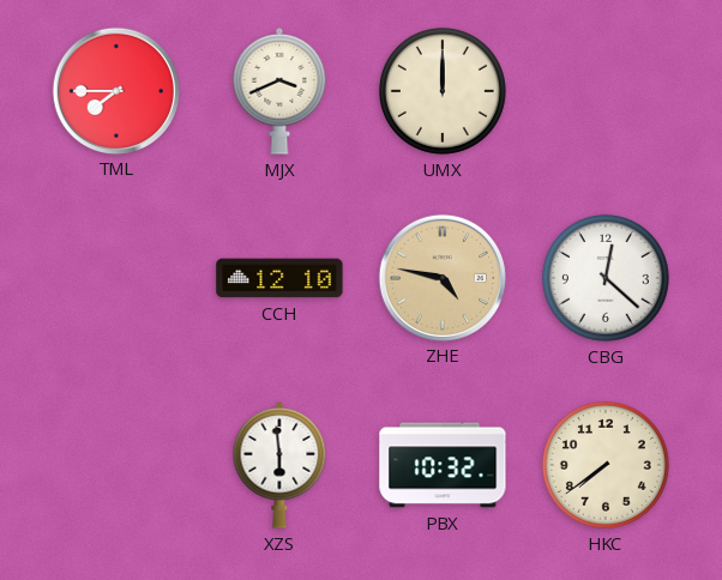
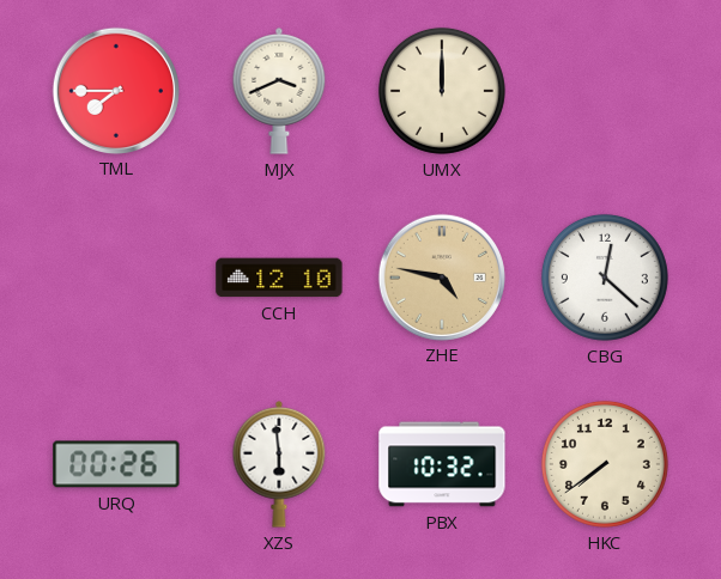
URQ: none -> 00:26
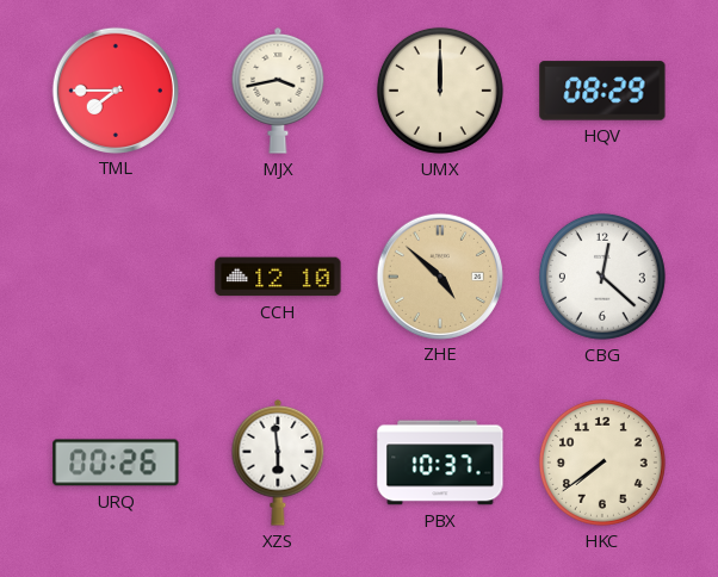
MJX: 3:41 -> 3:43
HQV: none -> 08:29
ZHE: 4:47 -> 4:52
PBX: 10:32 -> 10:37
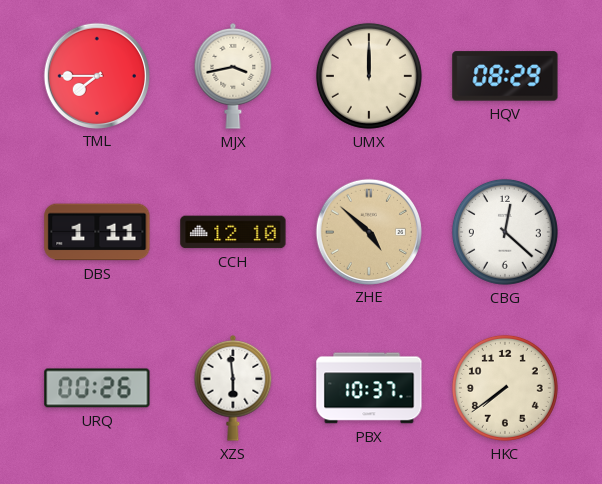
DBS: none -> 1:11
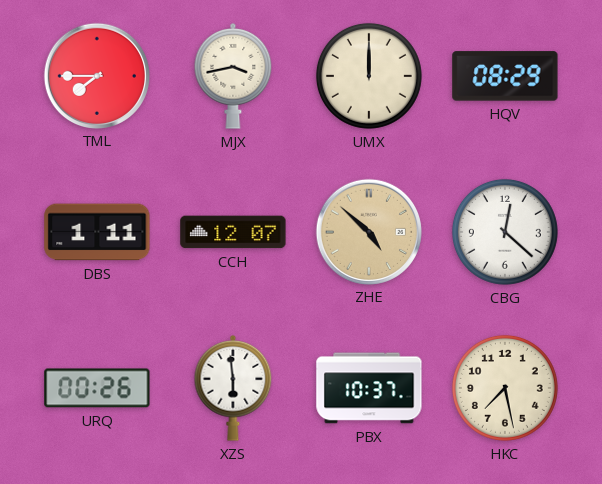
CCH: 12:10 -> 12:07
HKC: 7:39 -> 7:28
